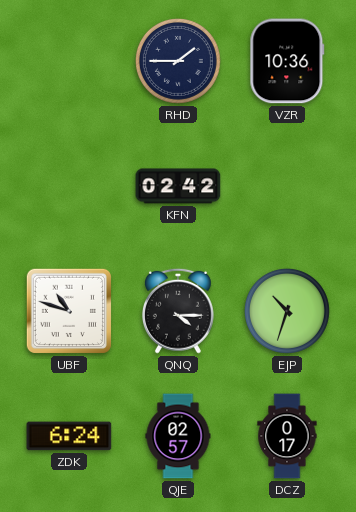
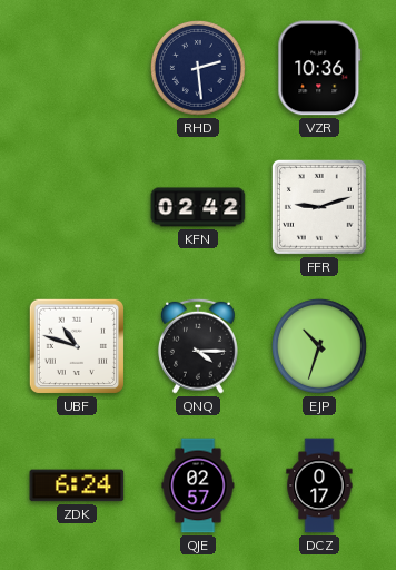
RHD: 1:45 -> 2:29
FFR: none -> 9:12
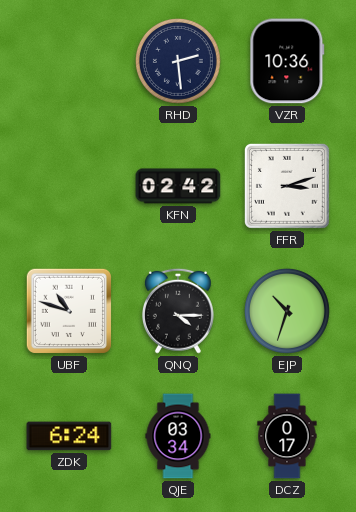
FFR: 9:12 -> 3:12
QJE: 02:57 -> 03:34
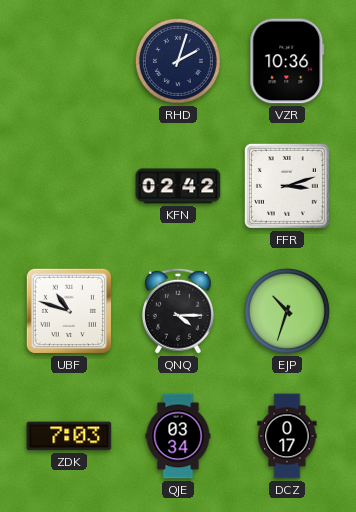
RHD: 2:29 -> 2:03
ZDK: 6:24 -> 7:03
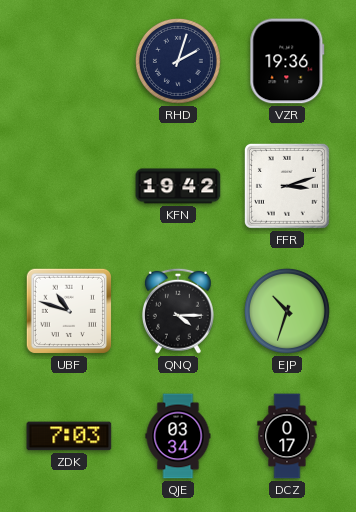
VZR: 10:36 -> 19:36
KFN: 02:42 -> 19:42
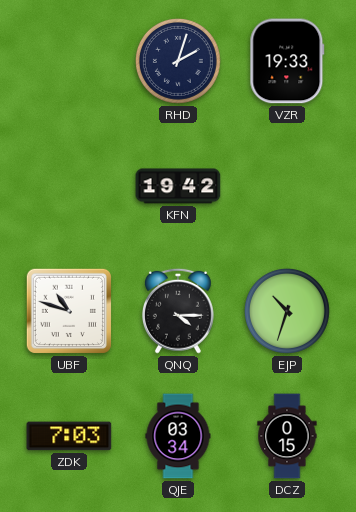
VZR: 19:36 -> 19:33
FFR: 3:12 -> none
DCZ: 0:17 -> 0:15
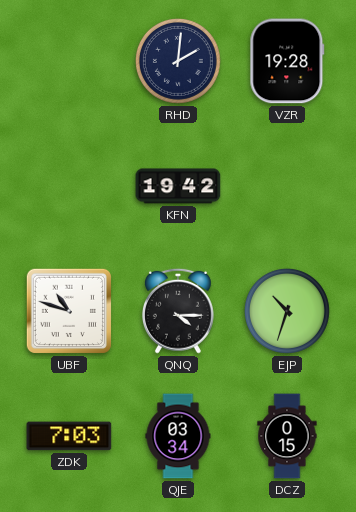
RHD: 2:03 -> 2:01
VZR: 19:33 -> 19:28
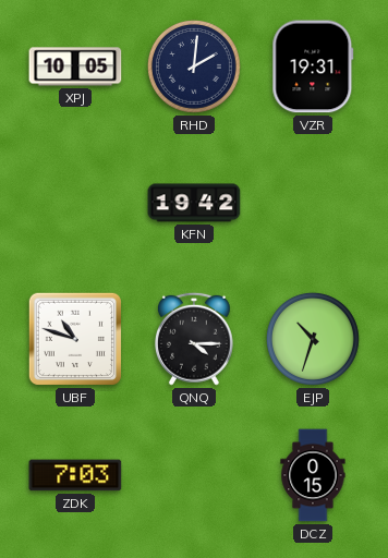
XPJ: none -> 10:05
VZR: 19:28 -> 19:31
QJE: 03:34 -> none
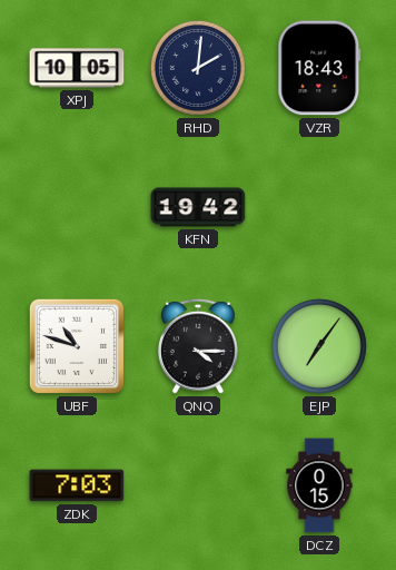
VZR: 19:31 -> 18:43
EJP: 10:33 -> 7:06
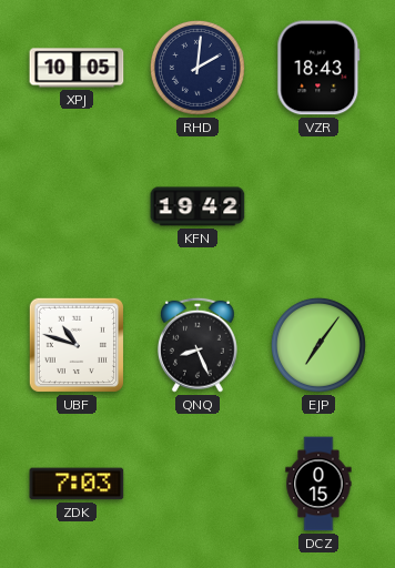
QNQ: 4:15 -> 8:26
